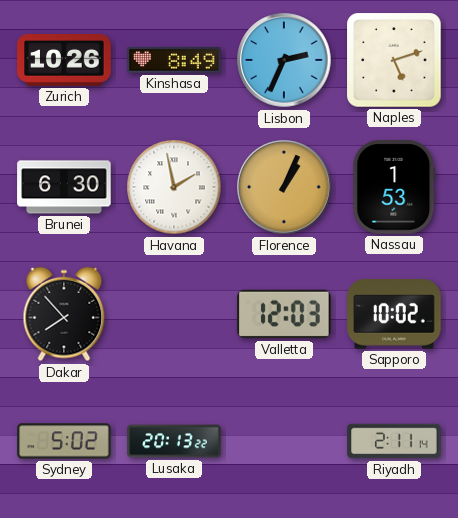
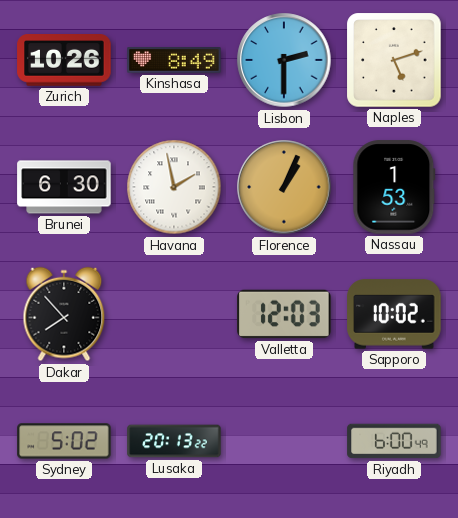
Lisbon: 2:34 -> 2:30
Riyadh: 2:11 -> 6:00
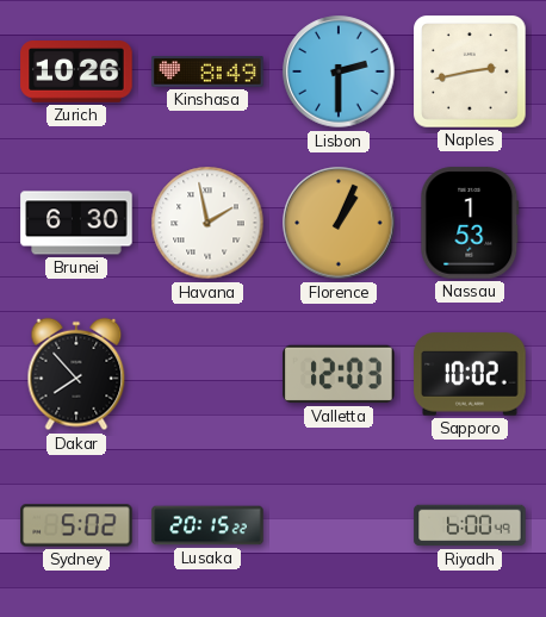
Naples: 5:12 -> 2:43
Lusaka: 20:13 -> 20:15
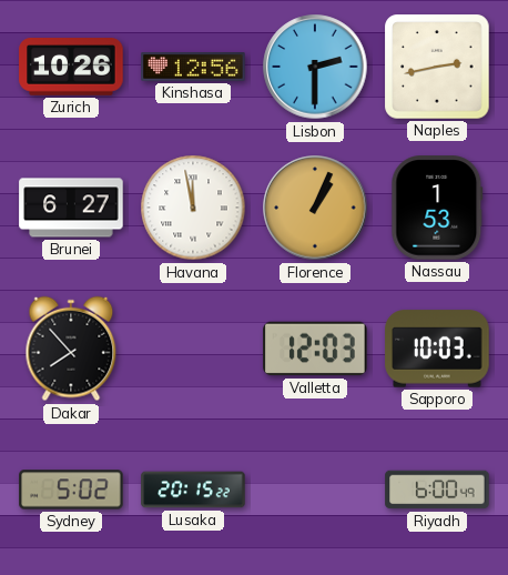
Kinshasa: 8:49 -> 12:56
Brunei: 6:30 -> 6:27
Havana: 1:58 -> 11:58
Sapporo: 10:02 -> 10:03
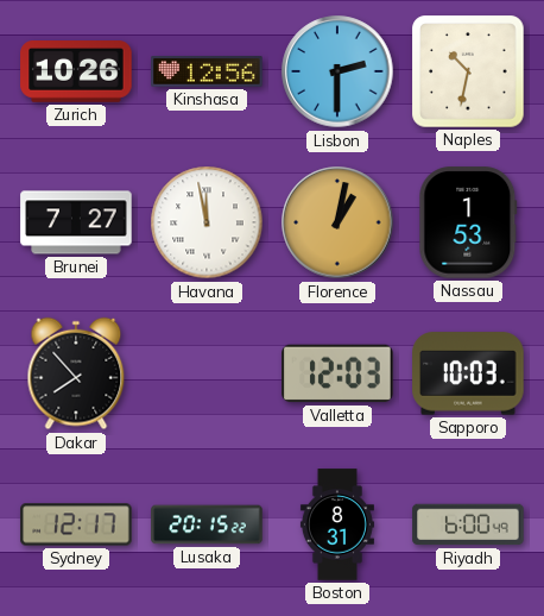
Naples: 2:43 -> 10:32
Brunei: 6:27 -> 7:27
Florence: 1:04 -> 1:02
Sydney: 5:02 -> 12:17
Boston: none -> 8:31
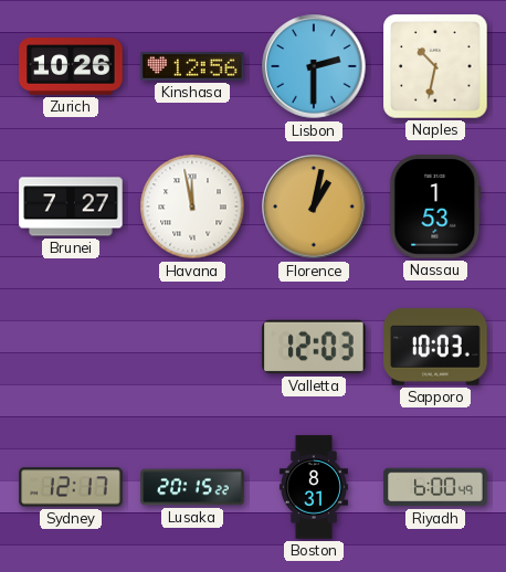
Dakar: 7:53 -> none
